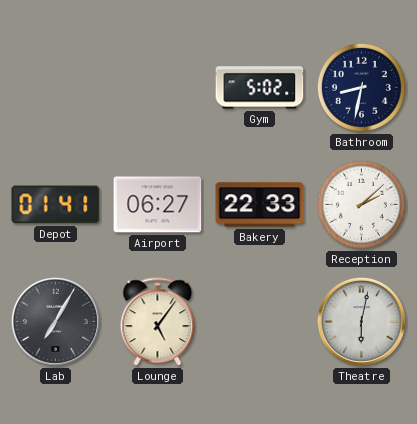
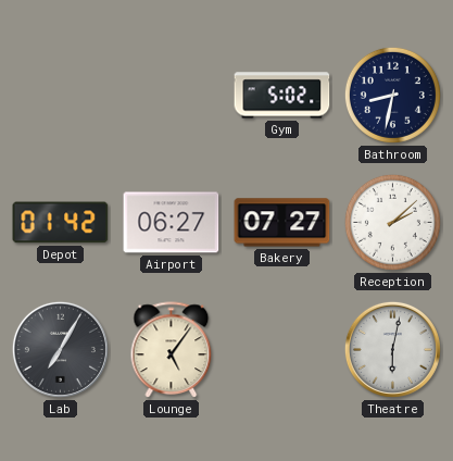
Depot: 01:41 -> 01:42
Bakery: 22:33 -> 07:27
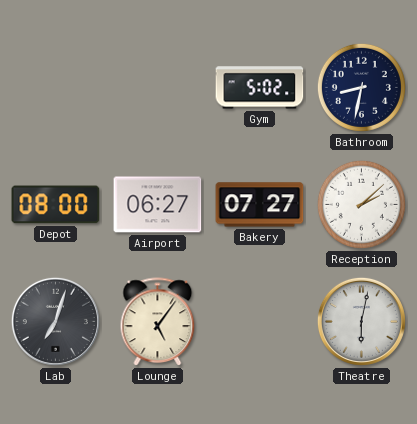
Depot: 01:42 -> 08:00
Lab: 7:05 -> 7:03
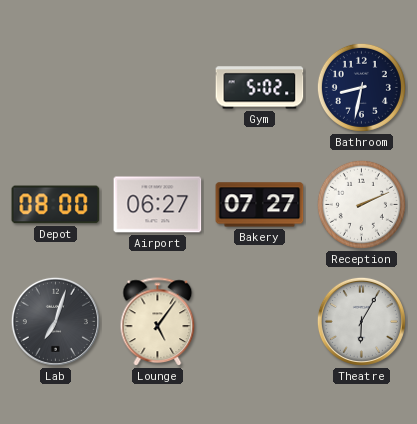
Reception: 2:08 -> 2:11
Theatre: 6:02 -> 6:05
